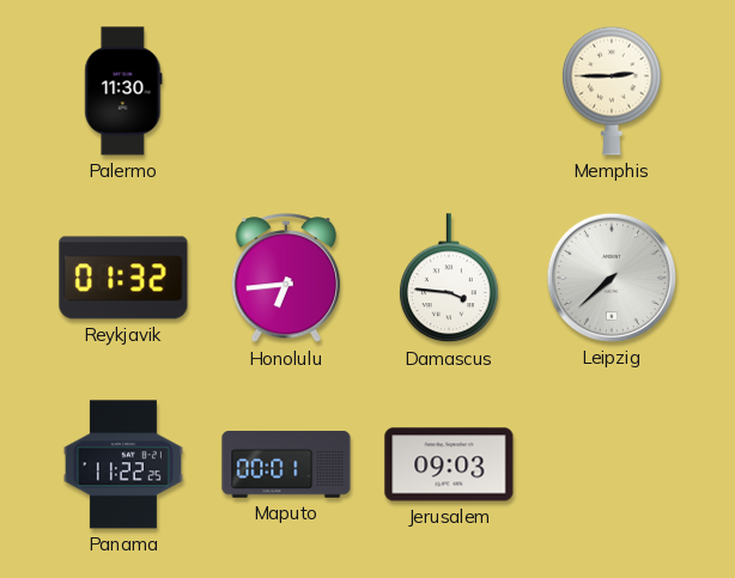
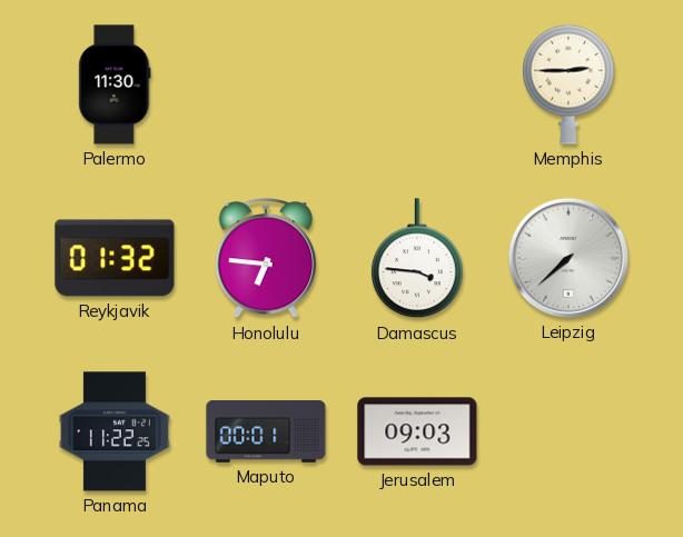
Honolulu: 6:44 -> 6:46
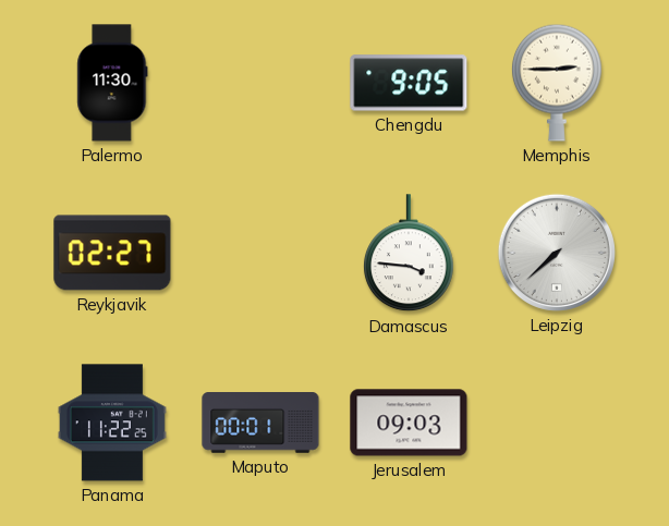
Chengdu: none -> 9:05
Reykjavik: 01:32 -> 02:27
Honolulu: 6:46 -> none
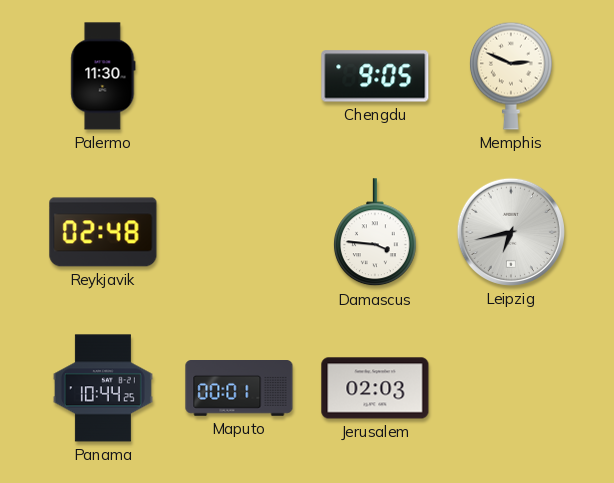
Memphis: 2:45 -> 2:49
Reykjavik: 02:27 -> 02:48
Leipzig: 7:38 -> 6:43
Panama: 11:22 -> 10:44
Jerusalem: 09:03 -> 02:03
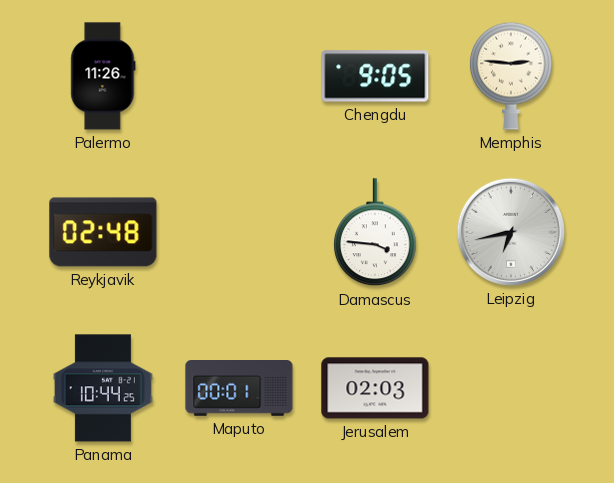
Palermo: 11:30 -> 11:26
Memphis: 2:49 -> 2:46
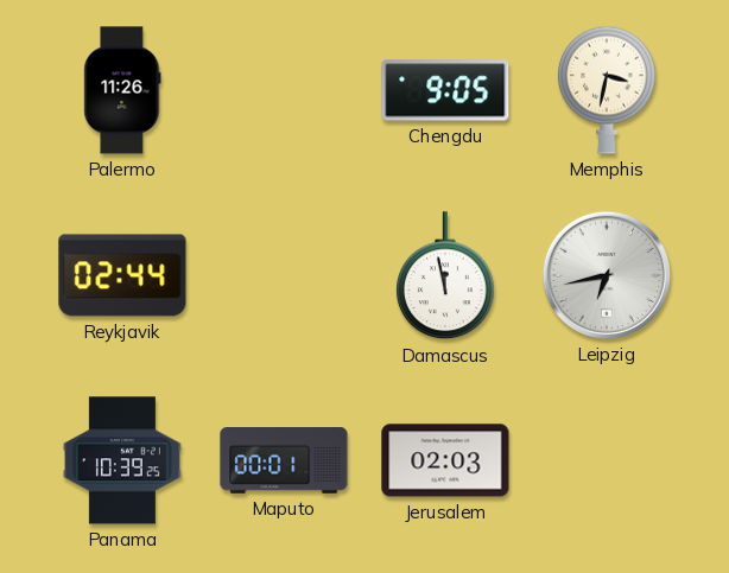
Memphis: 2:46 -> 3:32
Reykjavik: 02:48 -> 02:44
Damascus: 3:46 -> 11:58
Panama: 10:44 -> 10:39
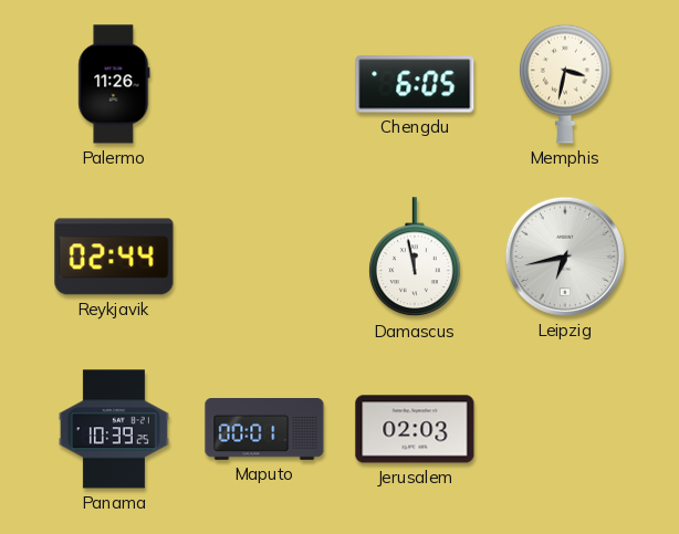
Chengdu: 9:05 -> 6:05
